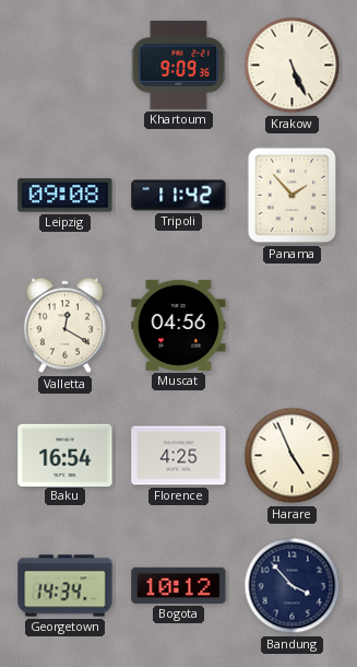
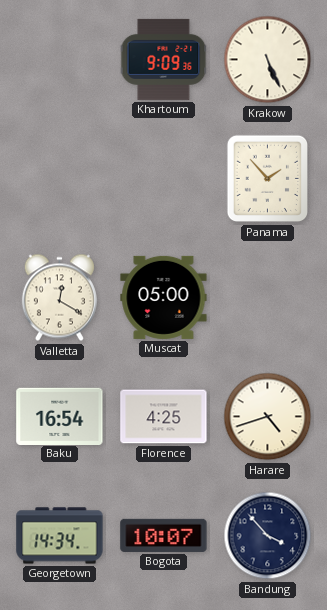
Leipzig: 09:08 -> none
Tripoli: 11:42 -> none
Muscat: 04:56 -> 05:00
Harare: 4:56 -> 4:42
Bogota: 10:12 -> 10:07
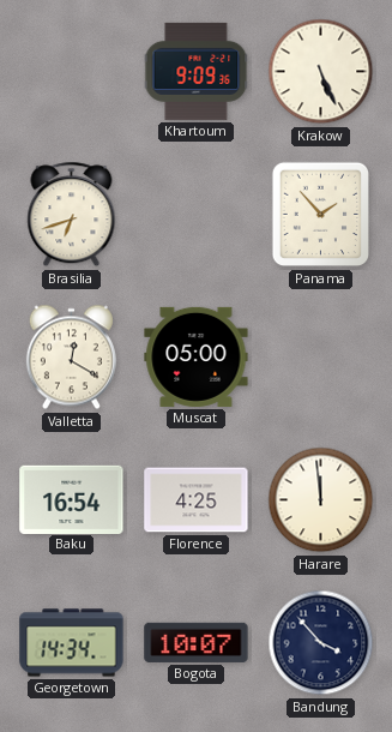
Brasilia: none -> 6:42
Harare: 4:42 -> 11:59
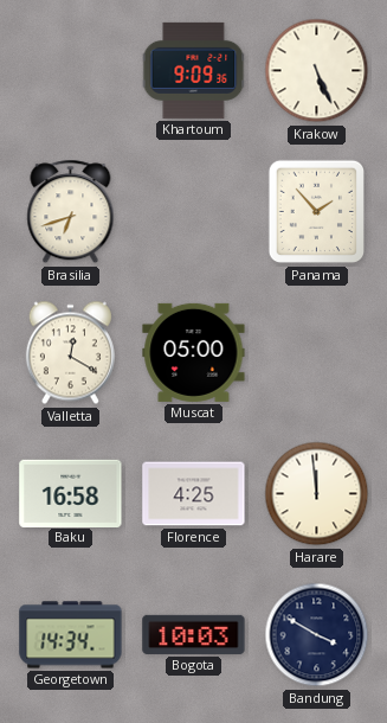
Baku: 16:54 -> 16:58
Bogota: 10:07 -> 10:03
Bandung: 3:53 -> 3:50
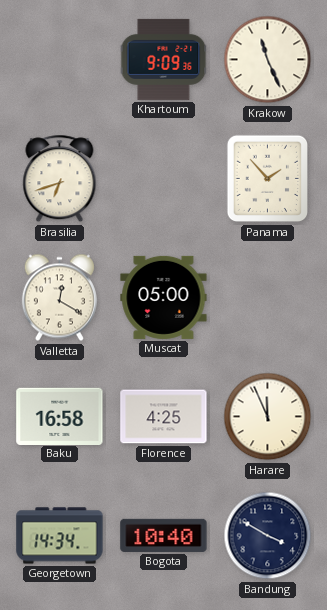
Krakow: 5:26 -> 11:26
Harare: 11:59 -> 11:56
Bogota: 10:03 -> 10:40
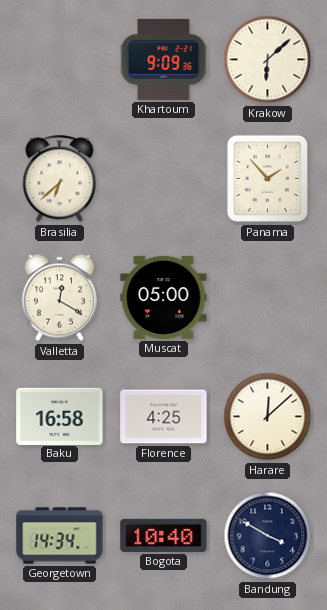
Krakow: 11:26 -> 6:08
Brasilia: 6:42 -> 6:38
Harare: 11:56 -> 12:08
